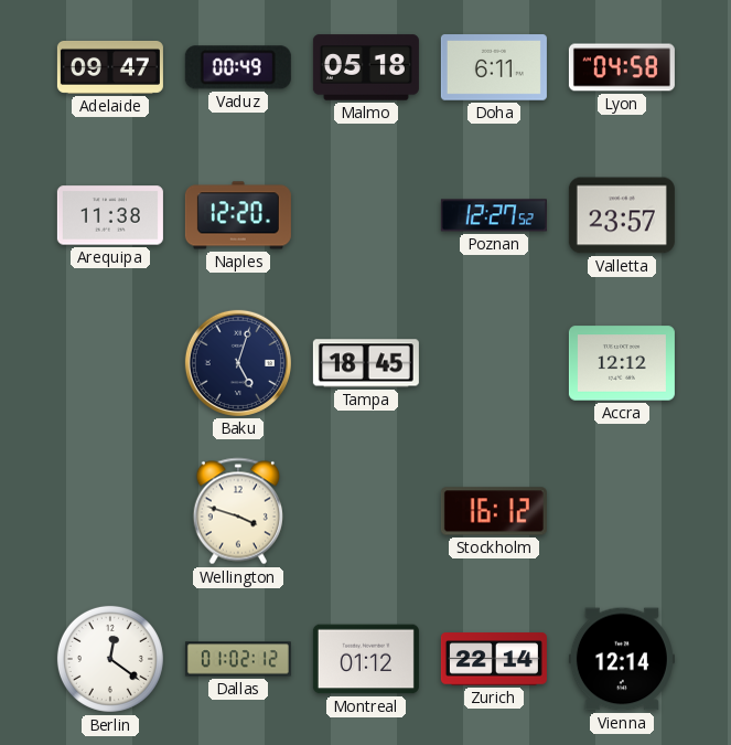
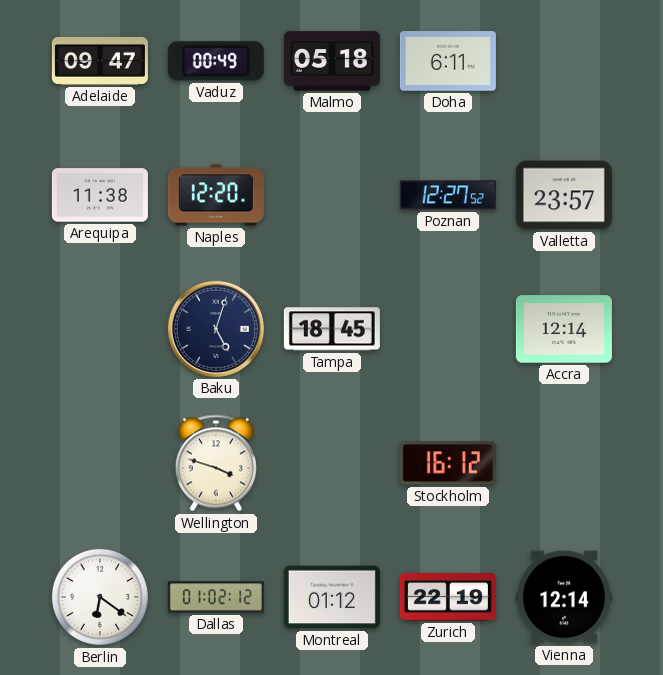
Lyon: 04:58 -> none
Accra: 12:12 -> 12:14
Berlin: 12:21 -> 6:21
Zurich: 22:14 -> 22:19
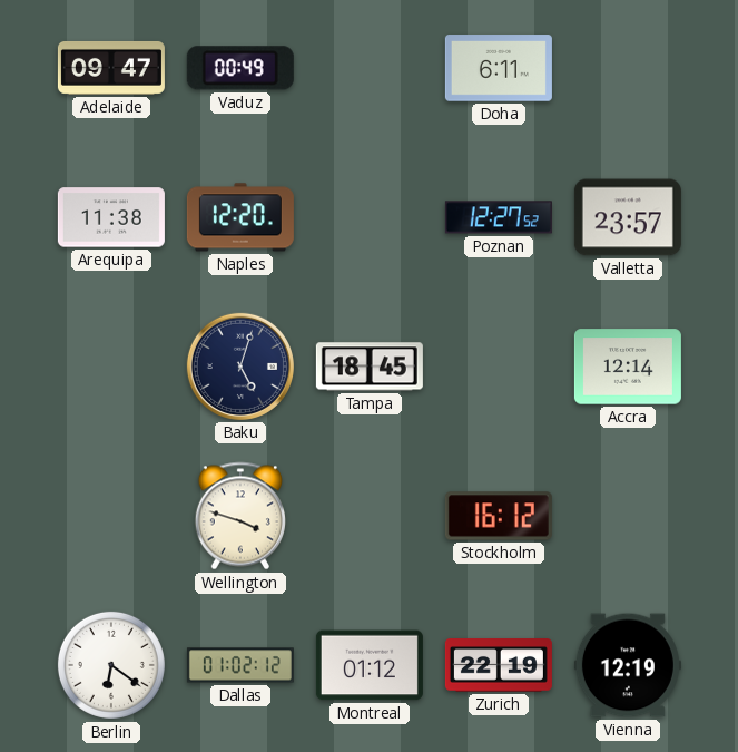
Malmo: 05:18 -> none
Vienna: 12:14 -> 12:19
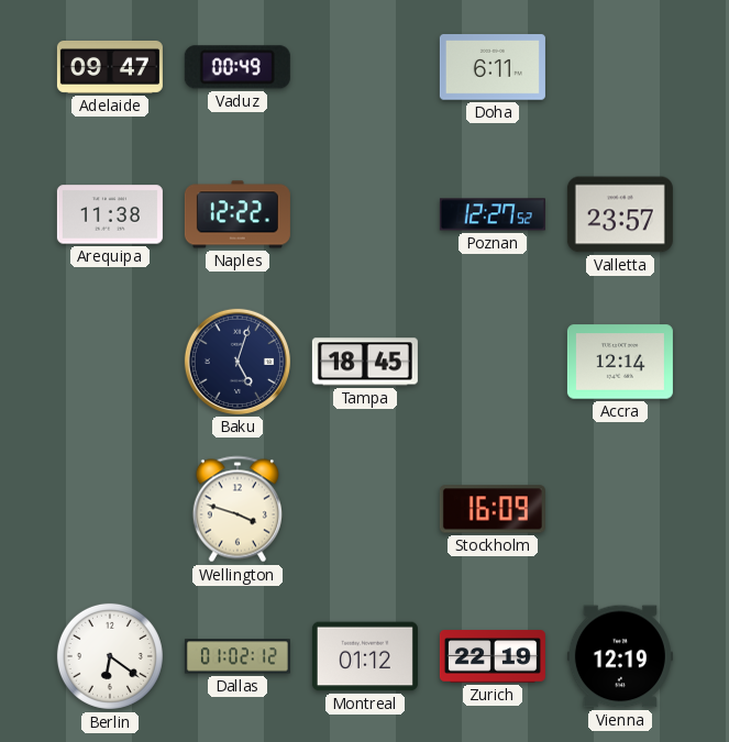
Naples: 12:20 -> 12:22
Stockholm: 16:12 -> 16:09
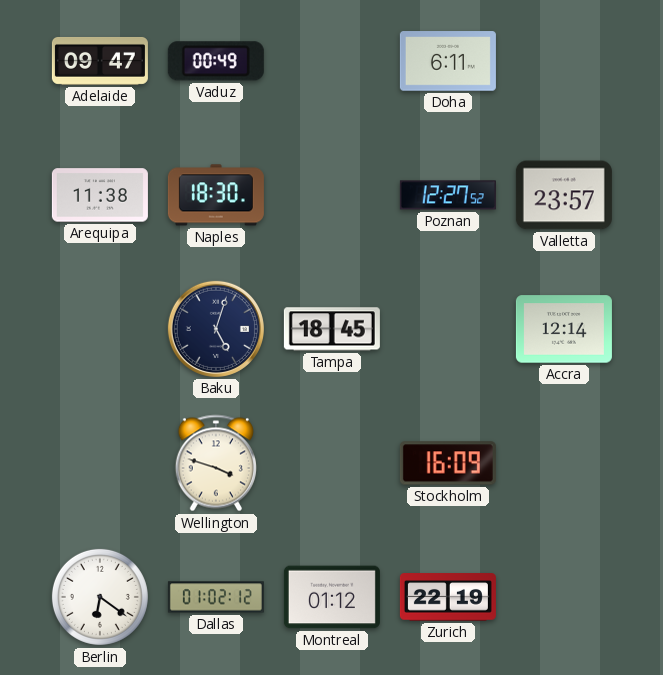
Naples: 12:22 -> 18:30
Vienna: 12:19 -> none
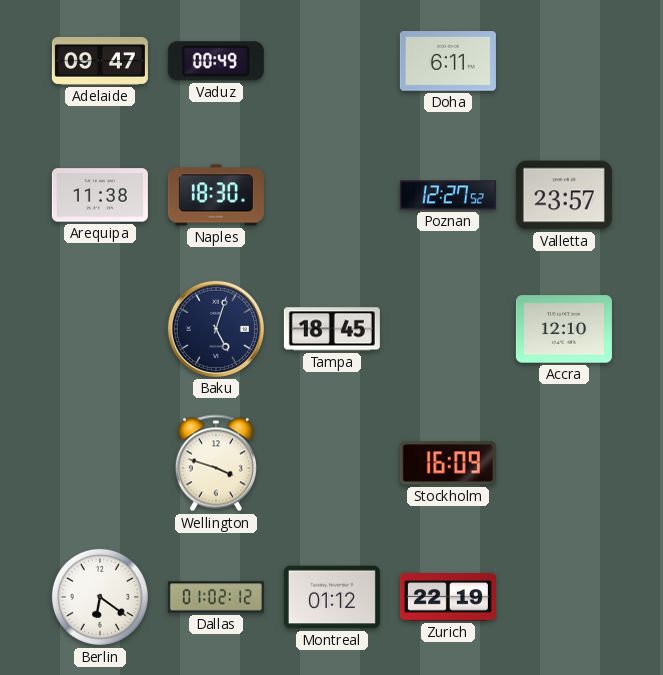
Accra: 12:14 -> 12:10
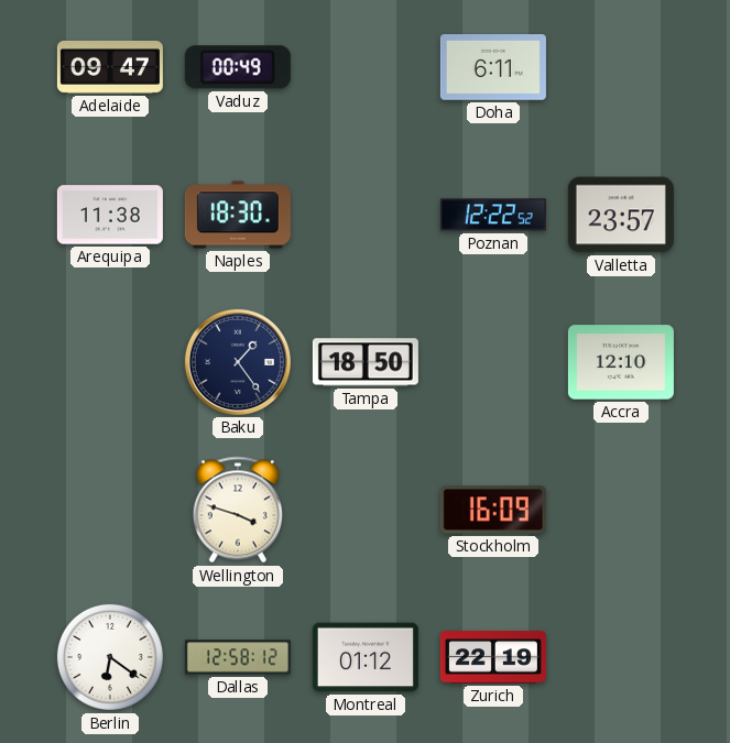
Poznan: 12:27 -> 12:22
Baku: 5:03 -> 1:24
Tampa: 18:45 -> 18:50
Dallas: 01:02 -> 12:58
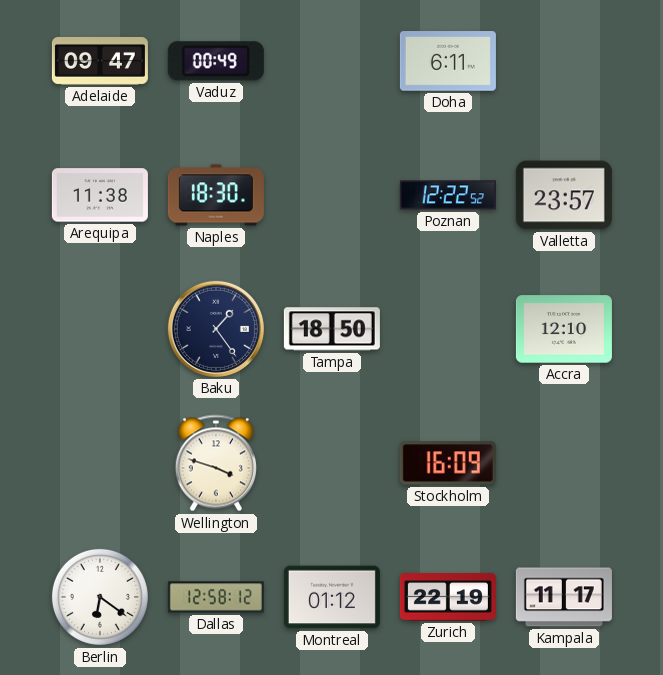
Kampala: none -> 11:17
